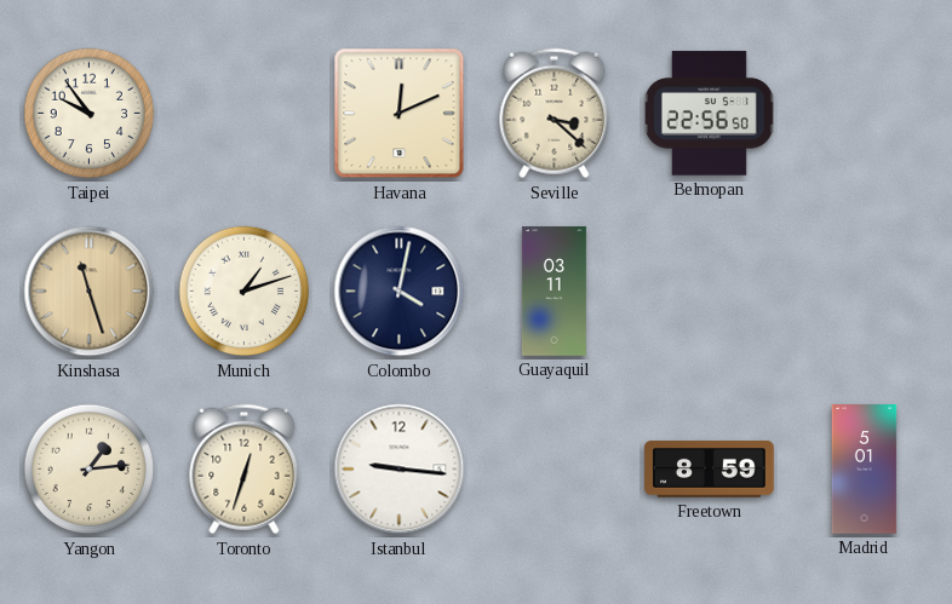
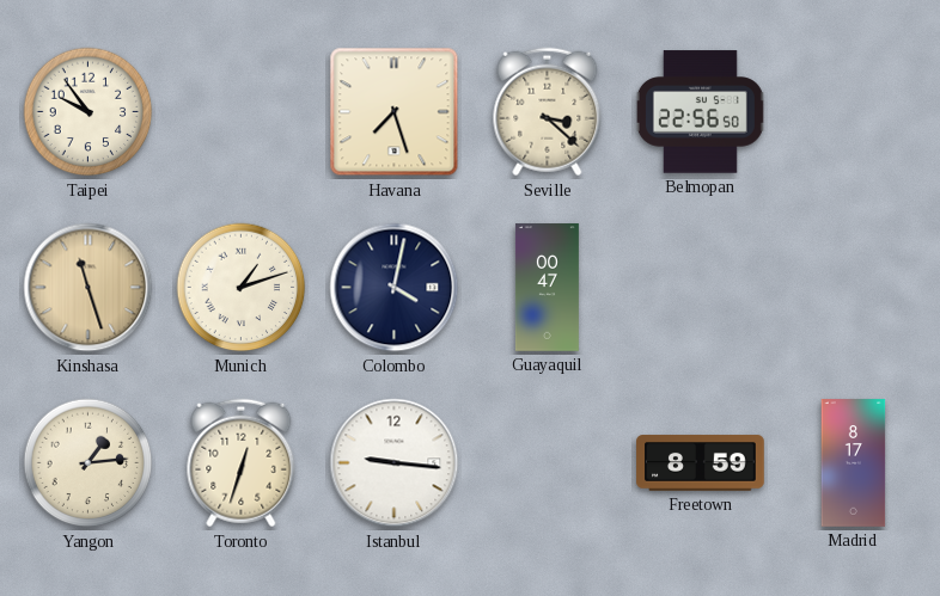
Havana: 12:11 -> 7:27
Guayaquil: 03:11 -> 00:47
Madrid: 5:01 -> 8:17
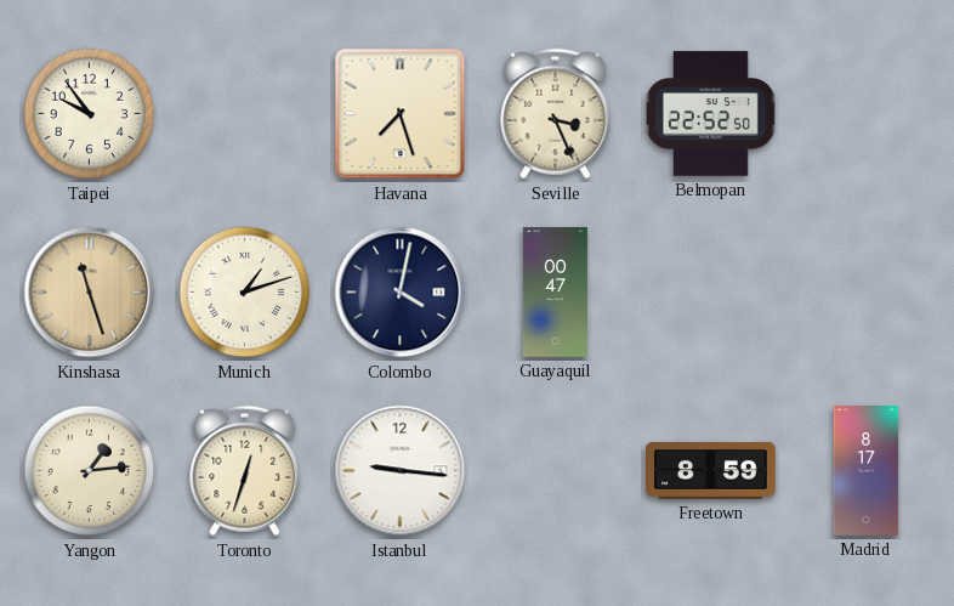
Seville: 3:22 -> 3:26
Belmopan: 22:56 -> 22:52
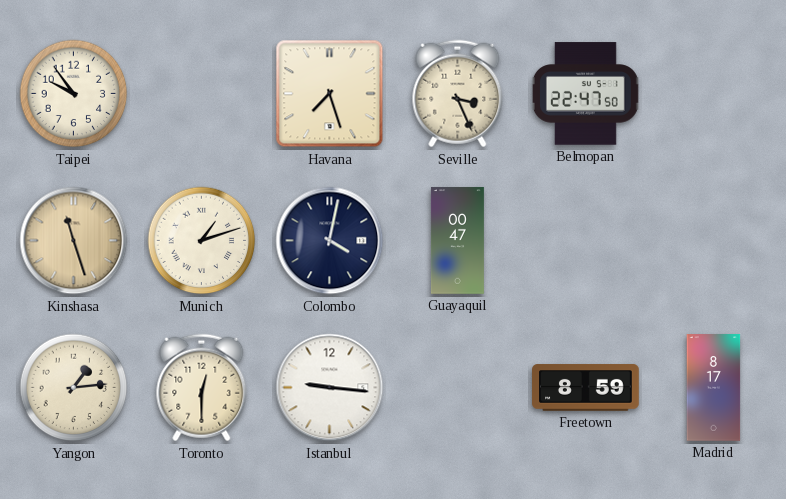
Belmopan: 22:52 -> 22:47
Toronto: 12:33 -> 12:30
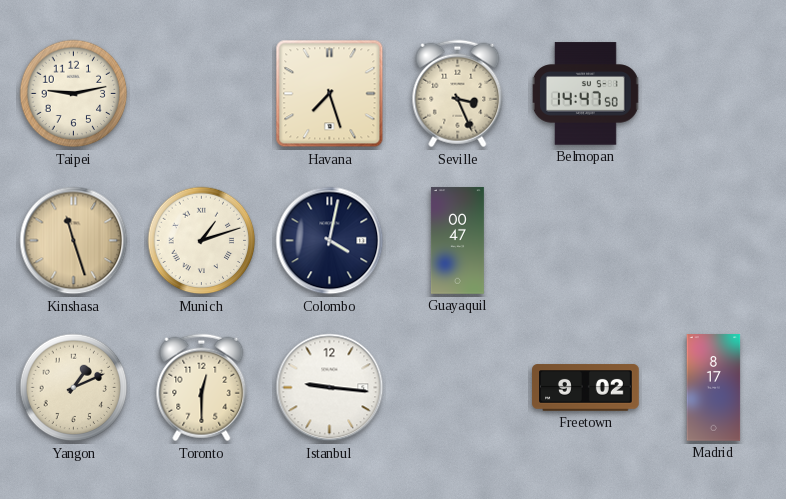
Taipei: 9:54 -> 9:13
Belmopan: 22:47 -> 14:47
Yangon: 1:14 -> 1:11
Freetown: 8:59 -> 9:02
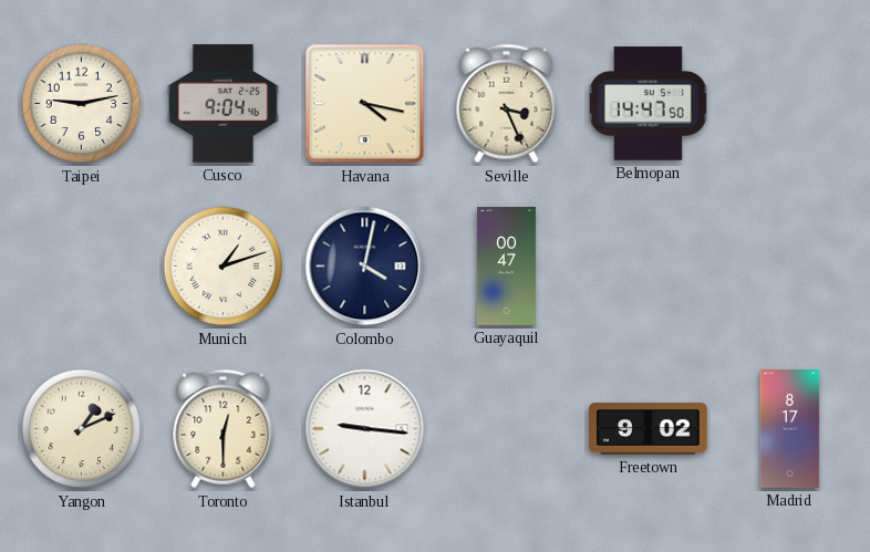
Cusco: none -> 9:04
Havana: 7:27 -> 4:17
Kinshasa: 11:27 -> none
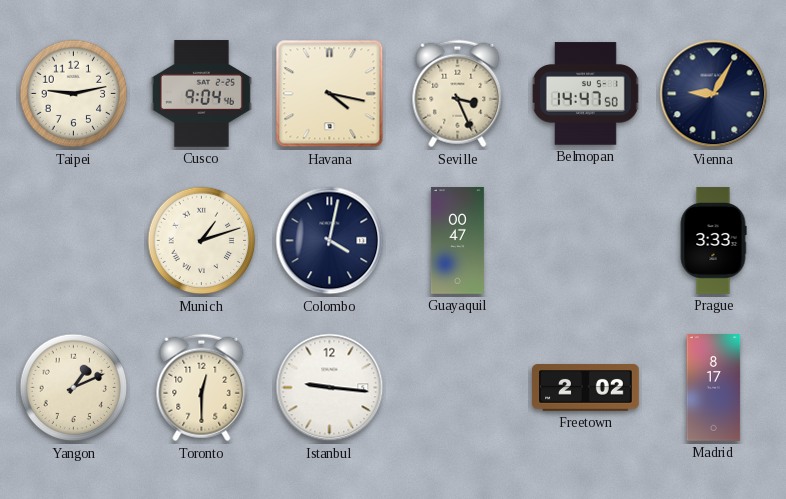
Vienna: none -> 9:05
Prague: none -> 3:33
Freetown: 9:02 -> 2:02
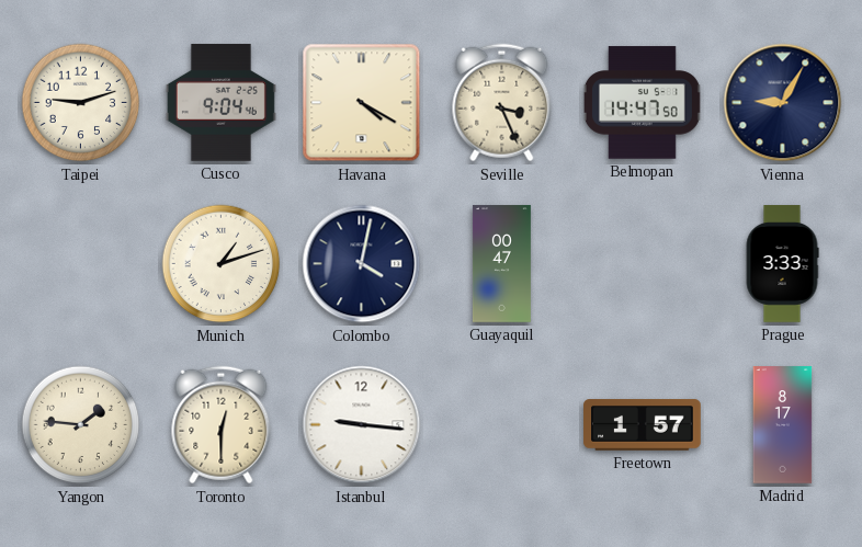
Taipei: 9:13 -> 9:12
Havana: 4:17 -> 4:20
Yangon: 1:11 -> 1:46
Freetown: 2:02 -> 1:57
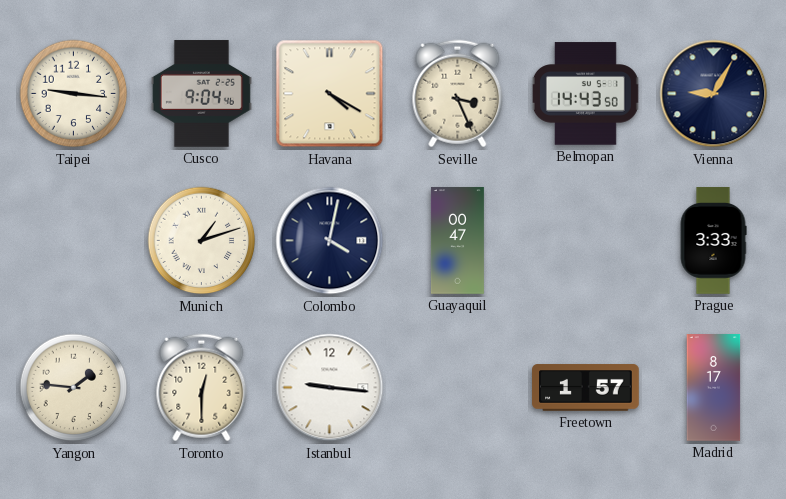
Taipei: 9:12 -> 9:16
Belmopan: 14:47 -> 14:43
